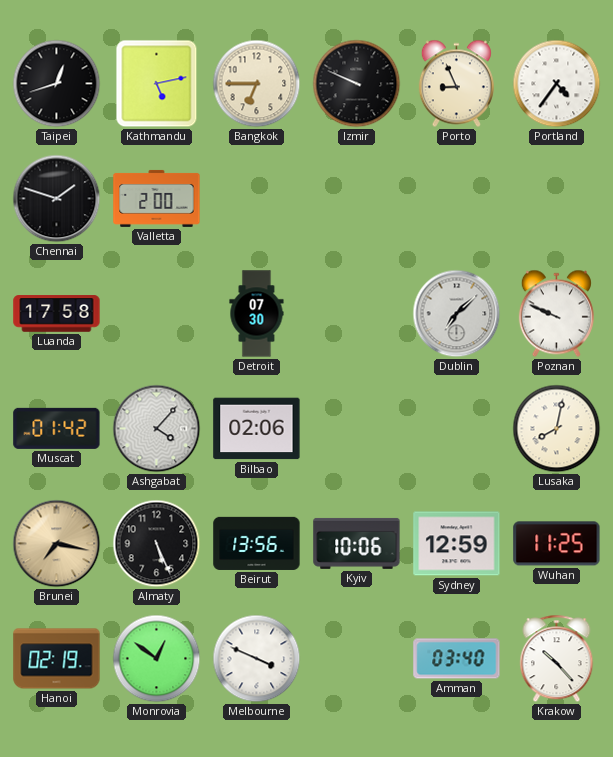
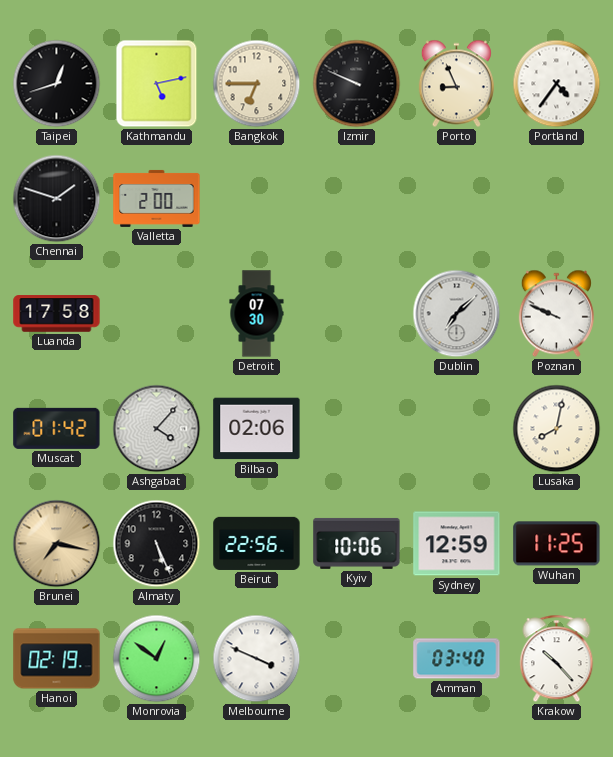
Beirut: 13:56 -> 22:56
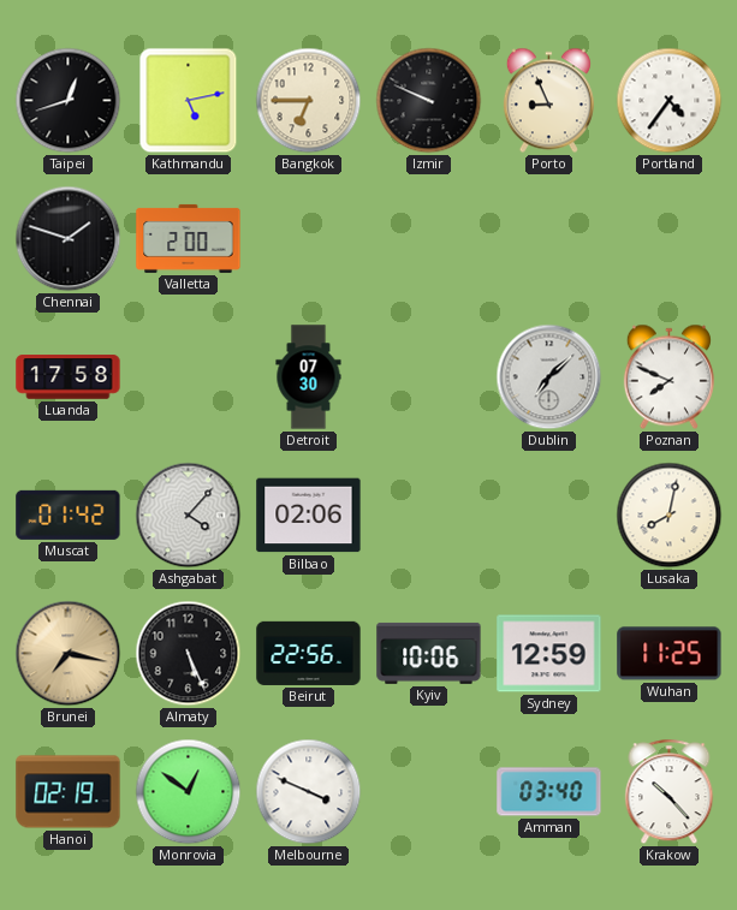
Poznan: 9:49 -> 7:49
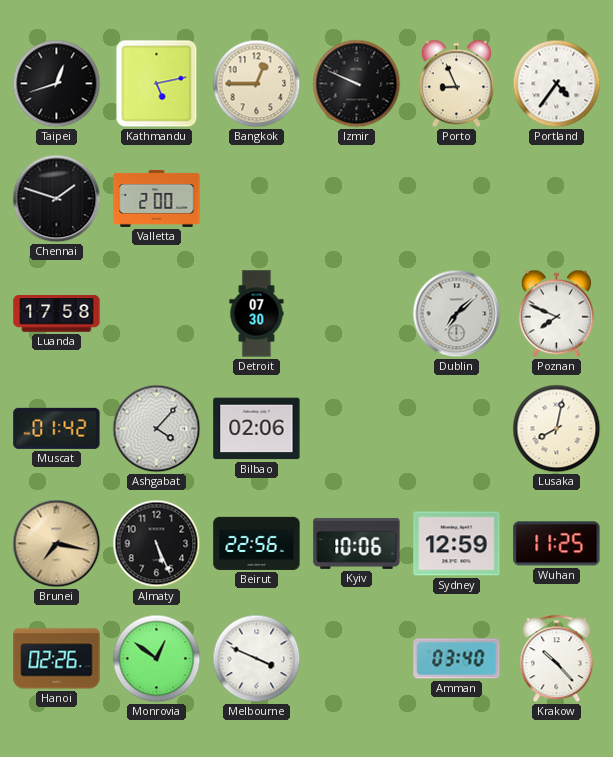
Bangkok: 6:45 -> 12:45
Hanoi: 02:19 -> 02:26
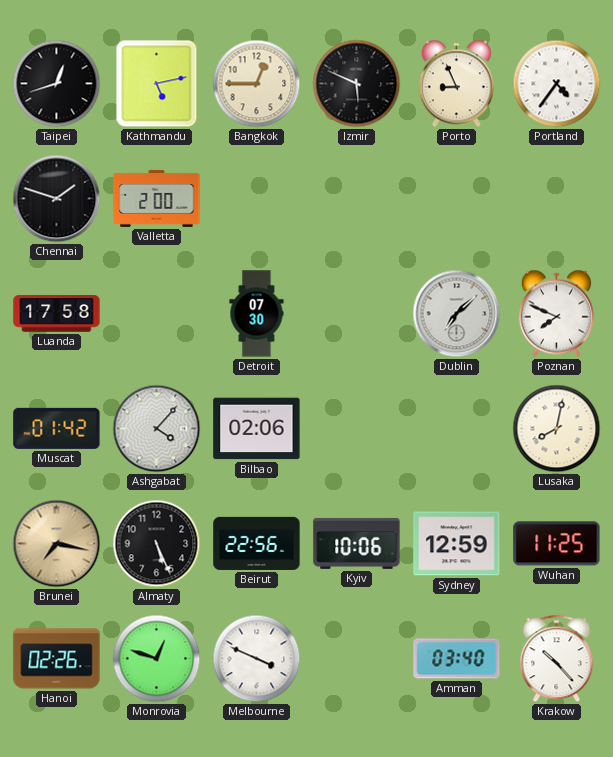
Izmir: 9:49 -> 5:49
Monrovia: 12:51 -> 12:48
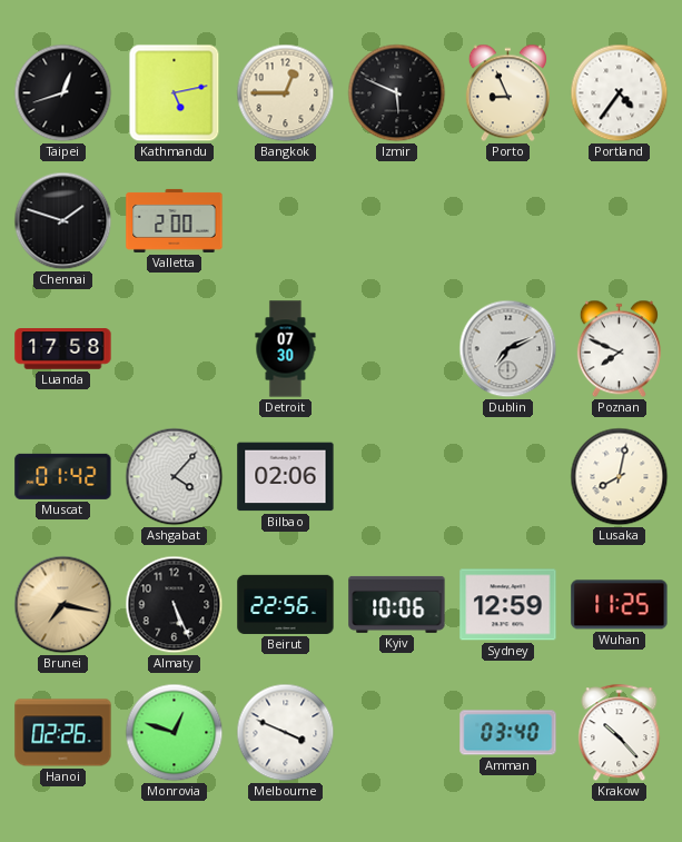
Dublin: 7:08 -> 7:11
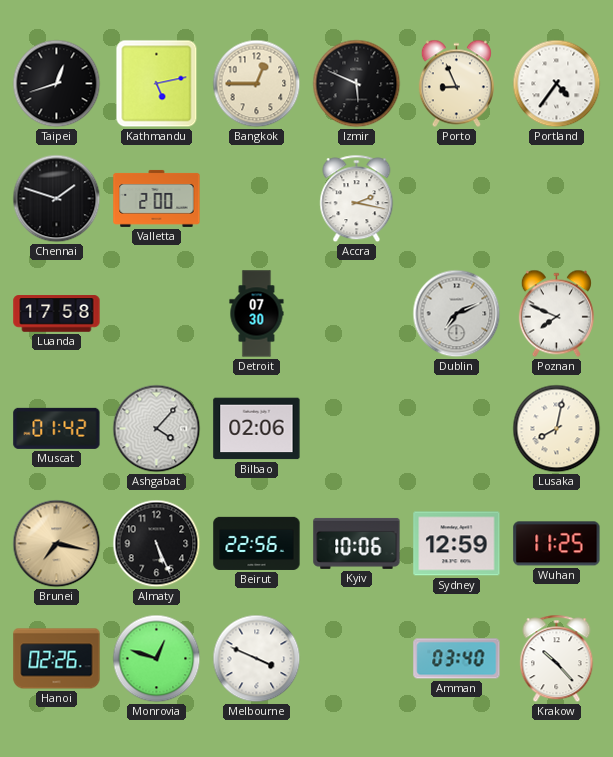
Accra: none -> 2:17
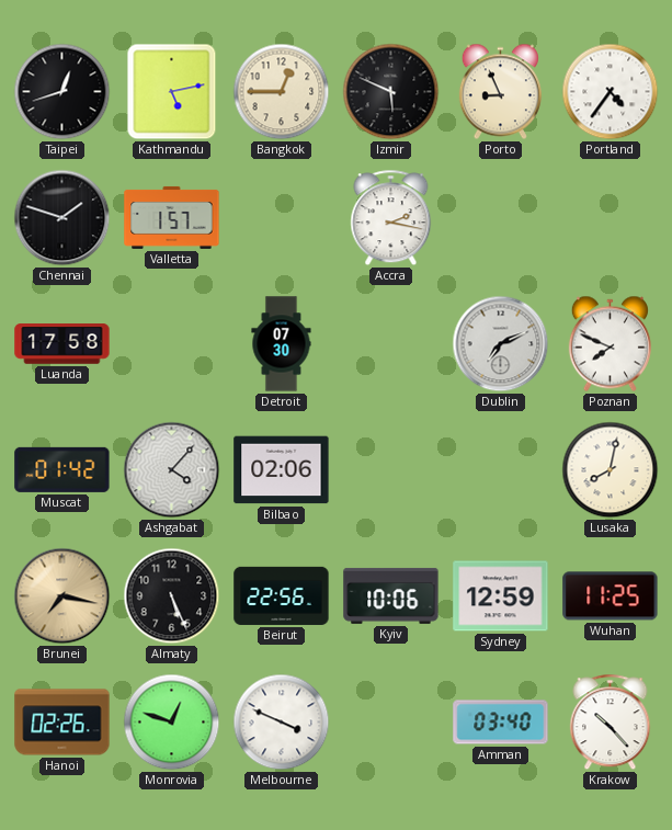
Valletta: 2:00 -> 1:57
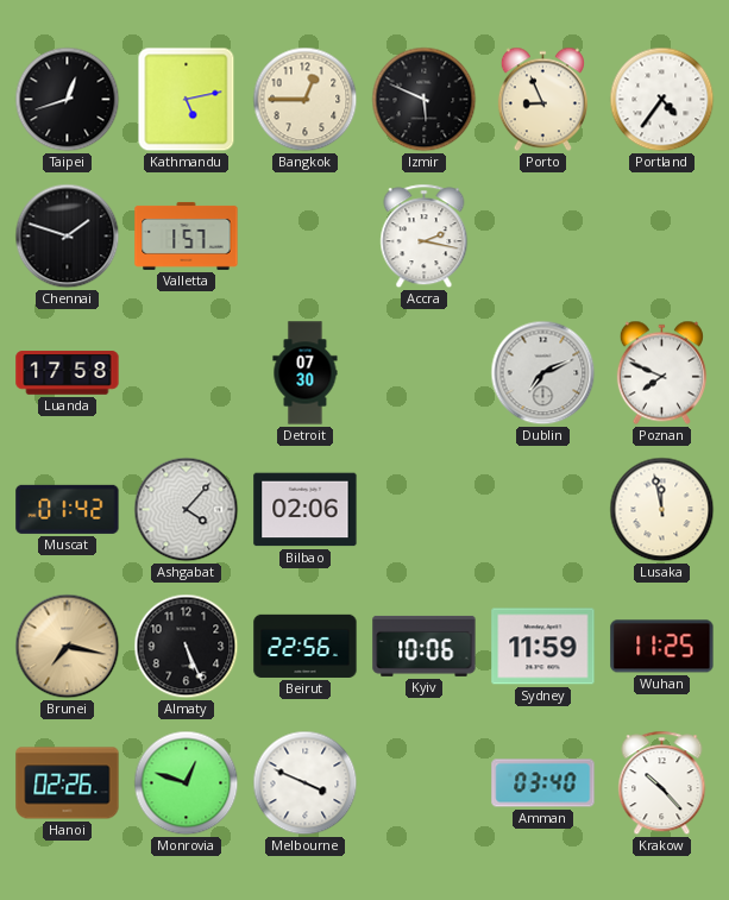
Lusaka: 8:02 -> 11:58
Sydney: 12:59 -> 11:59
